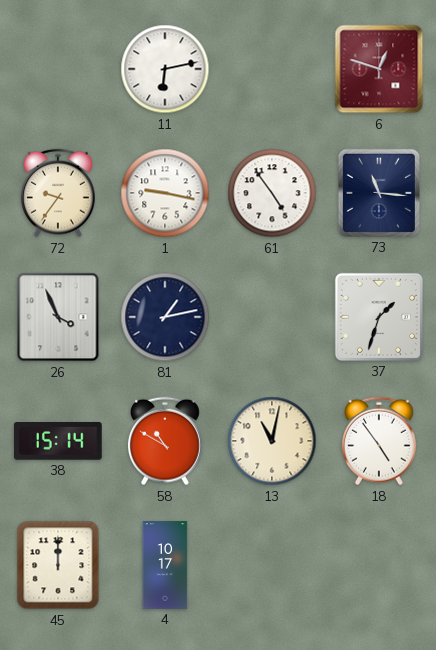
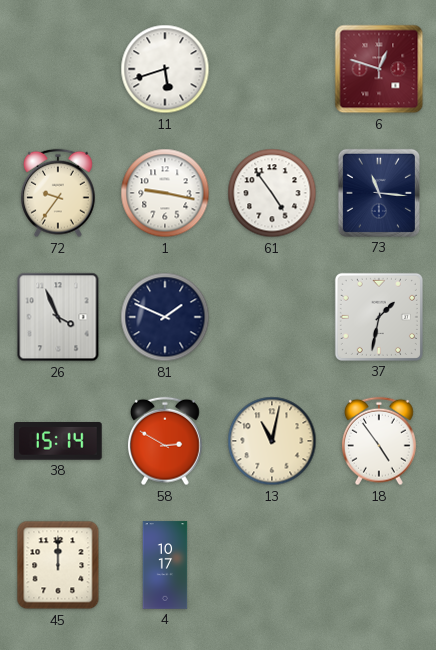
11: 6:13 -> 5:42
81: 1:13 -> 1:49
37: 1:33 -> 1:32
58: 10:50 -> 2:50
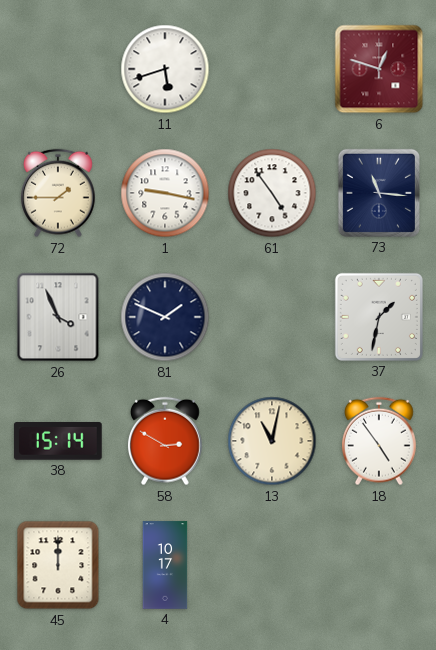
72: 9:36 -> 1:45
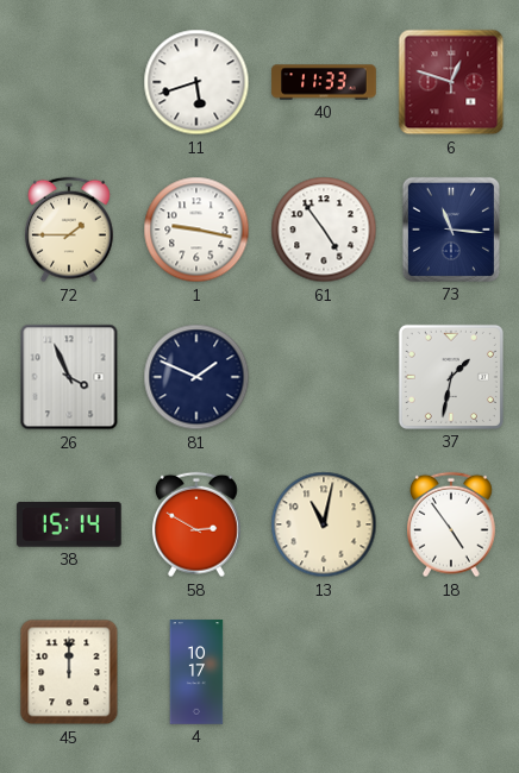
40: none -> 11:33
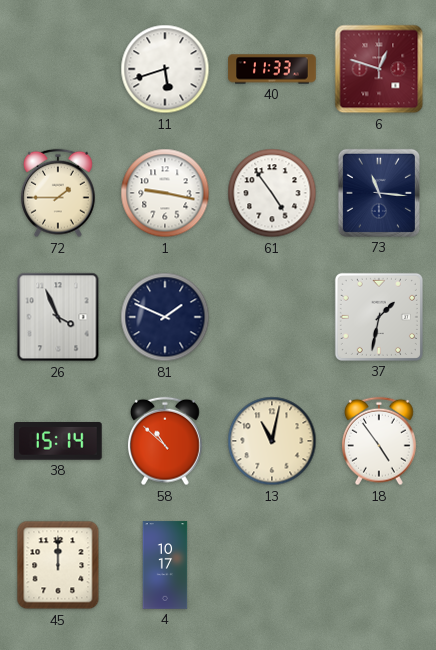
58: 2:50 -> 10:52
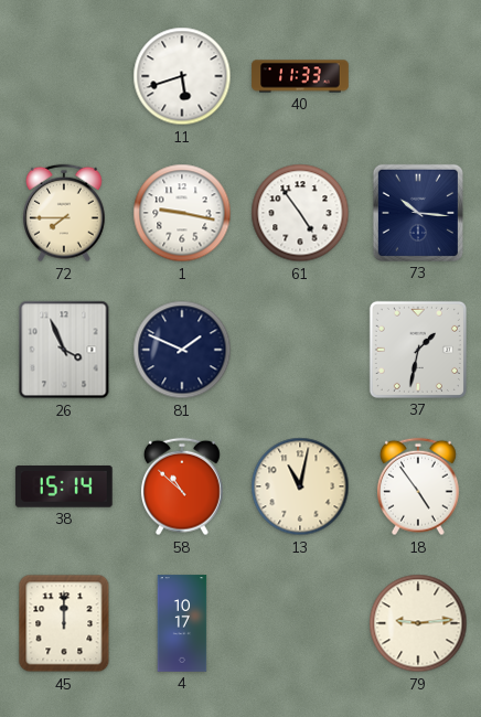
6: 12:48 -> none
72: 1:45 -> 7:45
73: 11:16 -> 10:16
79: none -> 9:14
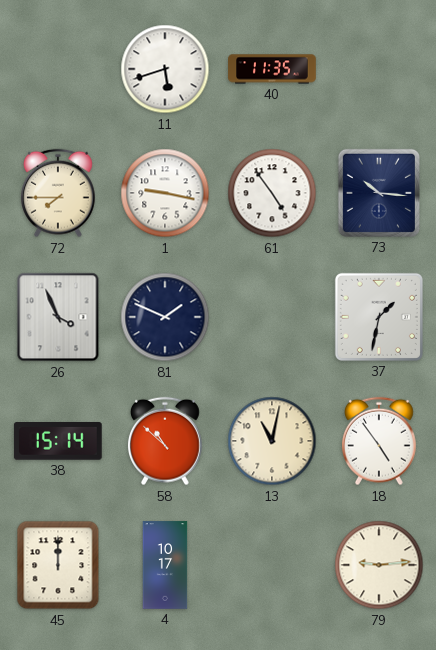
40: 11:33 -> 11:35
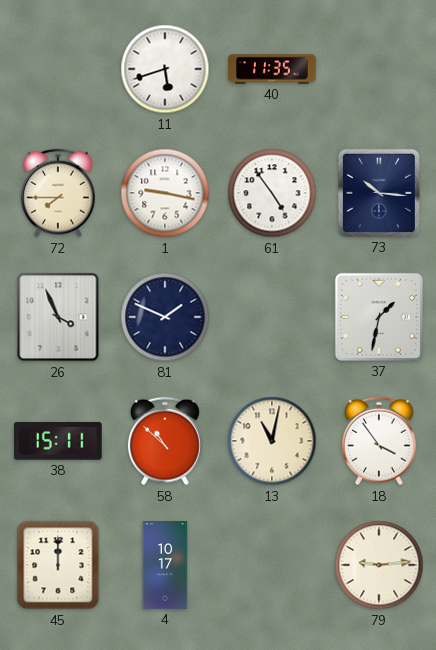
38: 15:14 -> 15:11
18: 4:54 -> 3:54
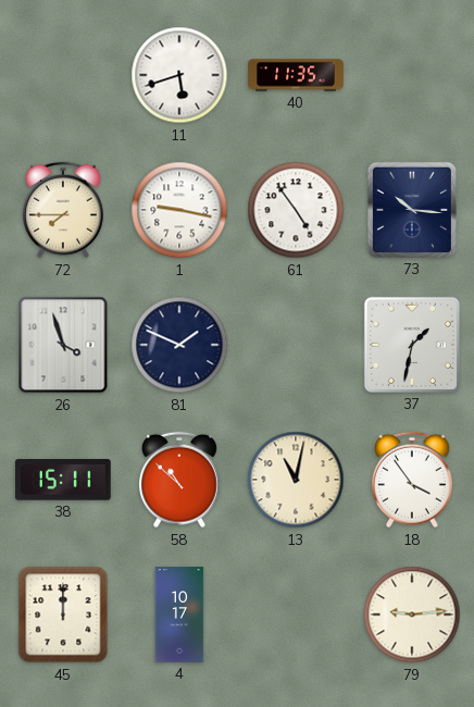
26: 3:56 -> 3:57
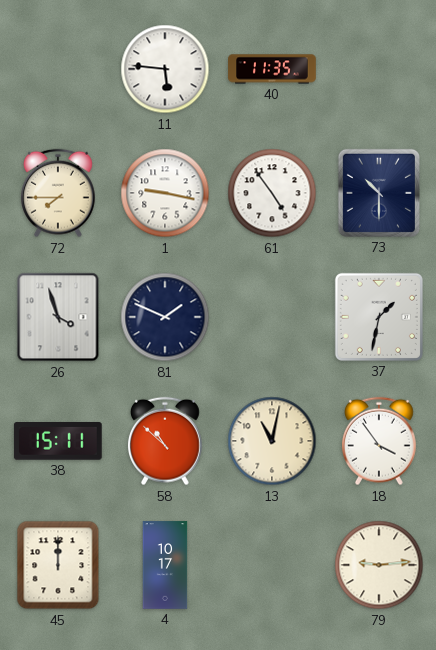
11: 5:42 -> 5:46
73: 10:16 -> 10:30
